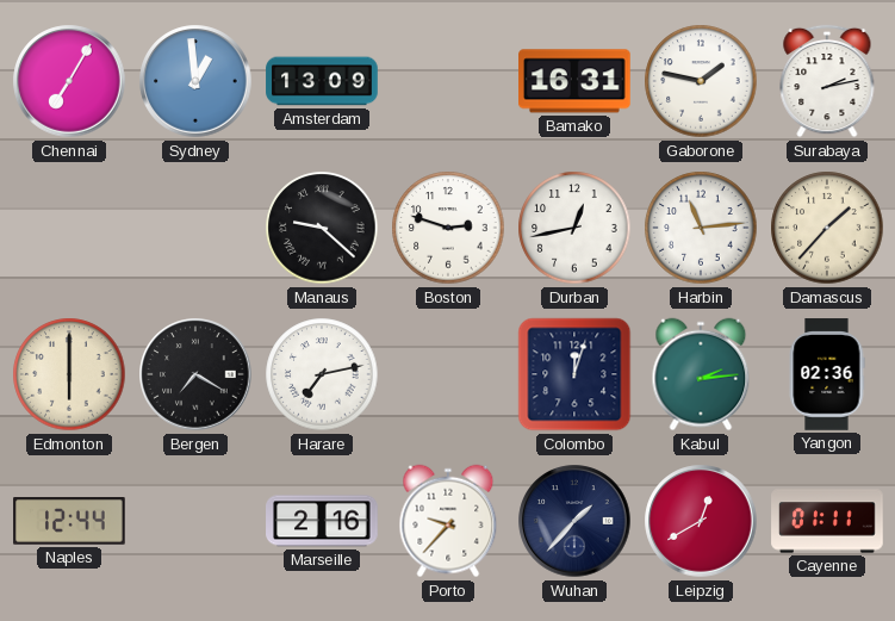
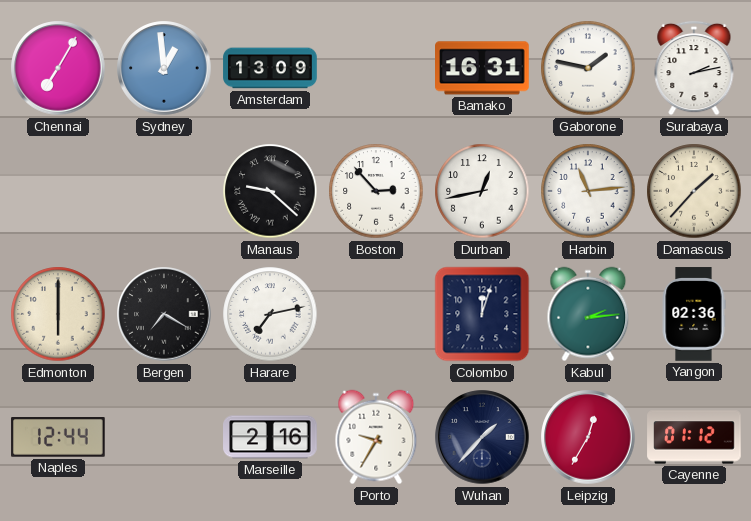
Boston: 2:48 -> 2:53
Porto: 9:37 -> 9:35
Leipzig: 12:40 -> 12:35
Cayenne: 01:11 -> 01:12
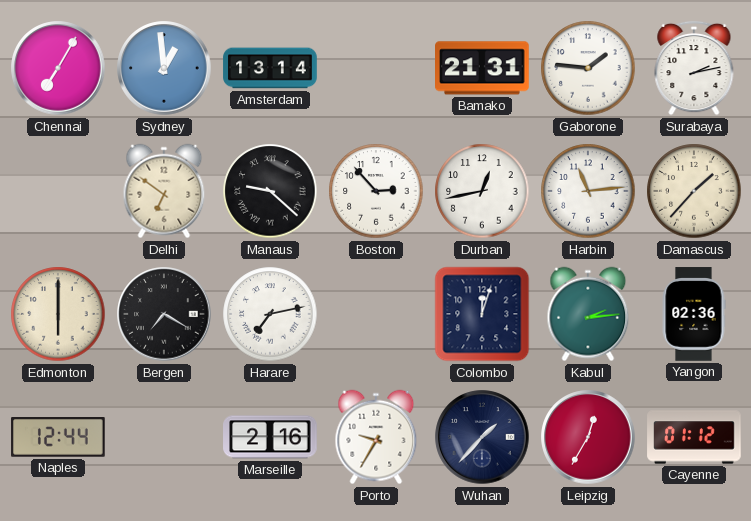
Amsterdam: 13:09 -> 13:14
Bamako: 16:31 -> 21:31
Gaborone: 1:47 -> 1:46
Delhi: none -> 6:51
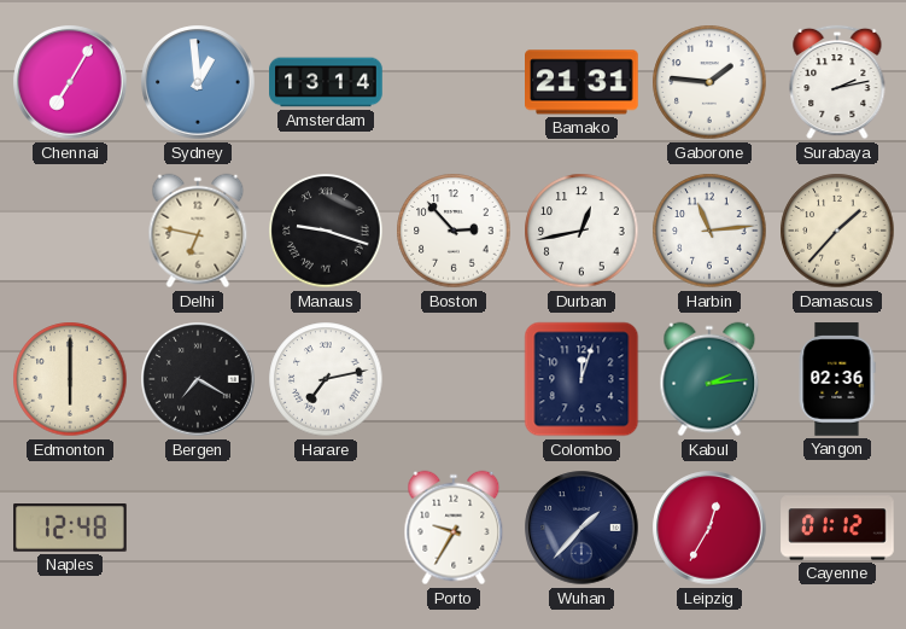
Delhi: 6:51 -> 6:47
Manaus: 9:22 -> 9:18
Naples: 12:44 -> 12:48
Marseille: 2:16 -> none
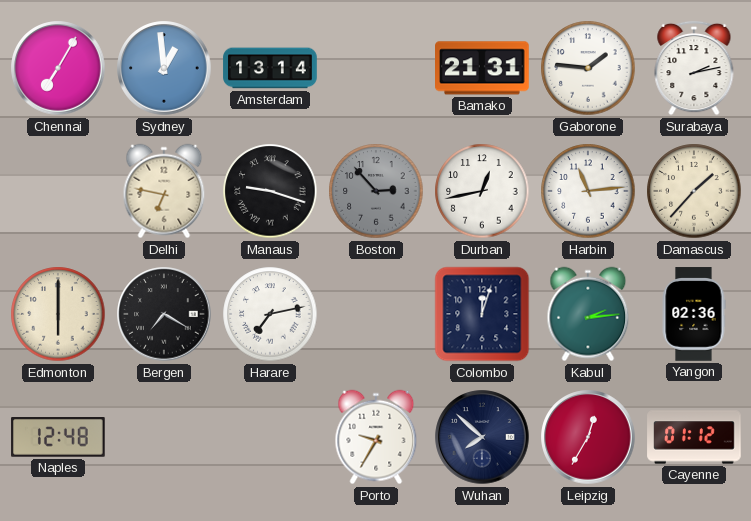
Boston dial: white -> grey
Wuhan: 1:37 -> 7:52
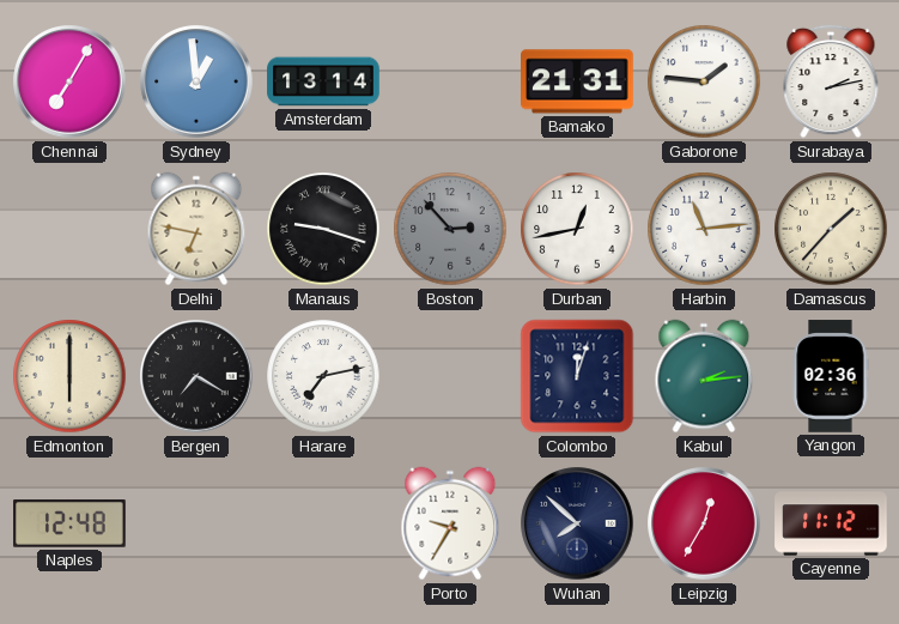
Cayenne: 01:12 -> 11:12
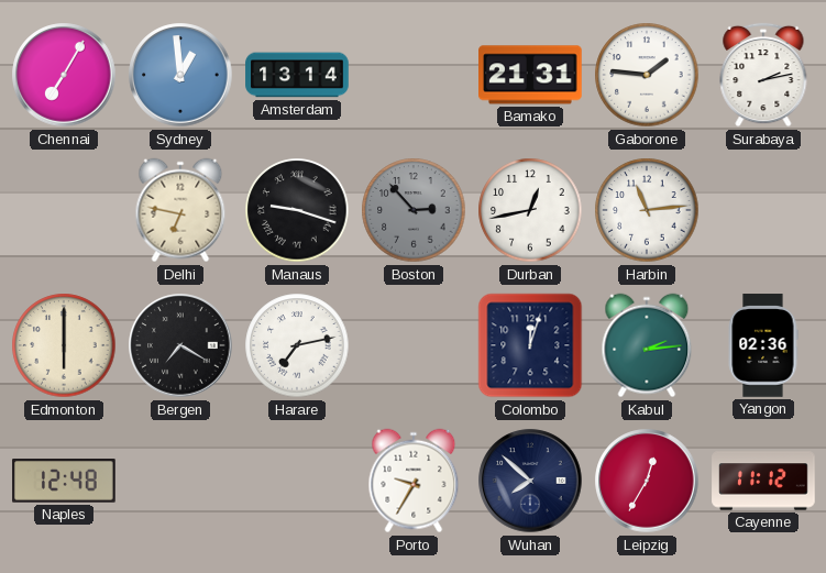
Damascus: 1:37 -> none
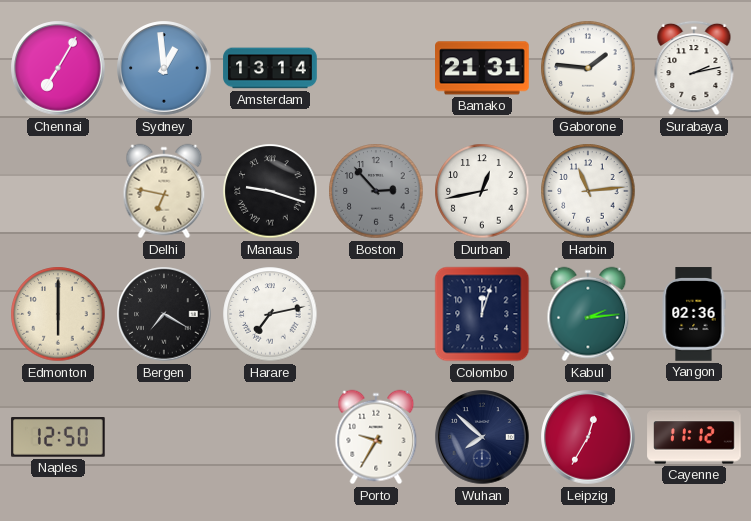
Naples: 12:48 -> 12:50
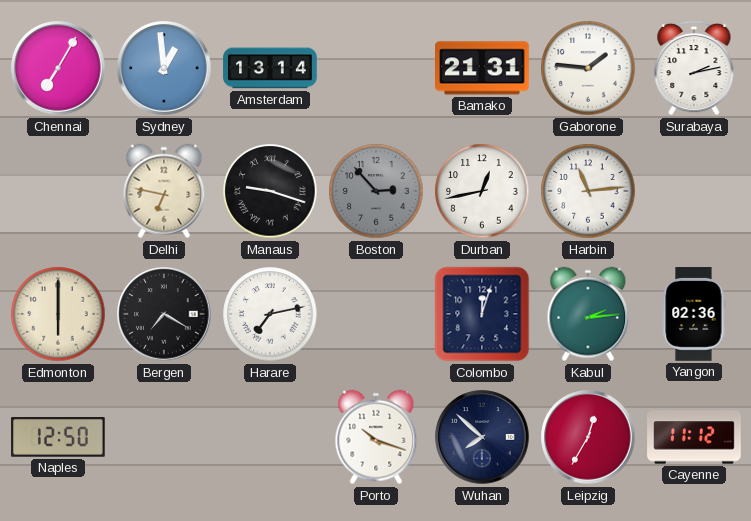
Porto: 9:35 -> 10:18
